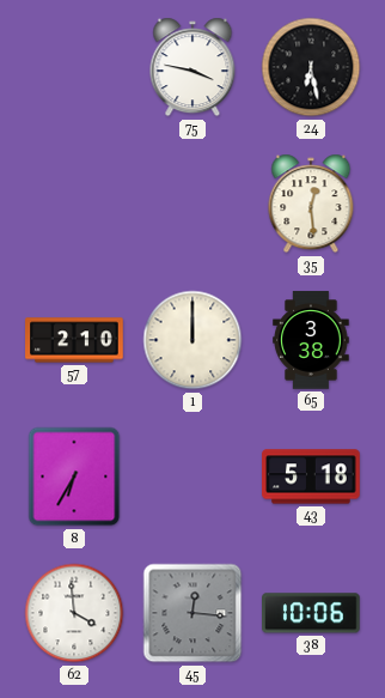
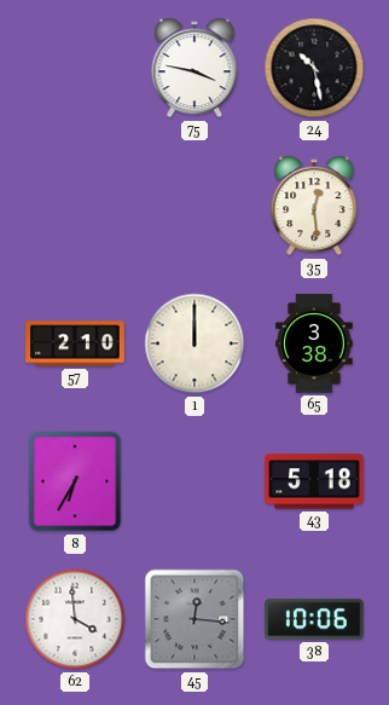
24: 6:28 -> 10:28
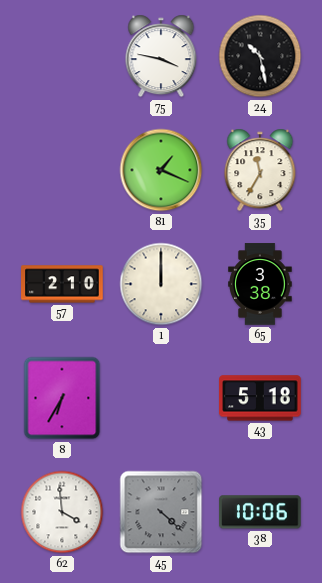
81: none -> 1:19
35: 12:29 -> 11:35
45: 12:16 -> 4:22
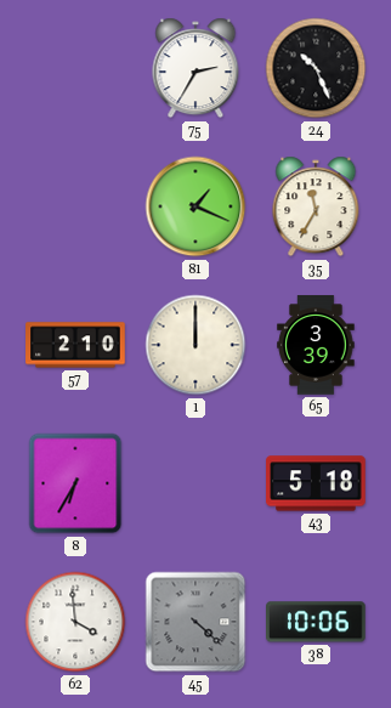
75: 3:47 -> 2:35
24: 10:28 -> 10:26
65: 3:38 -> 3:39
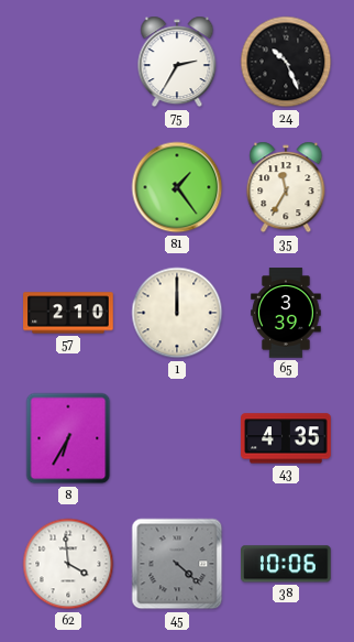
81: 1:19 -> 1:24
43: 5:18 -> 4:35
